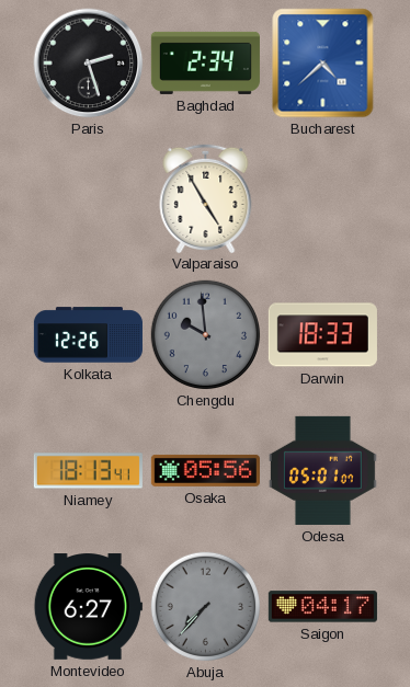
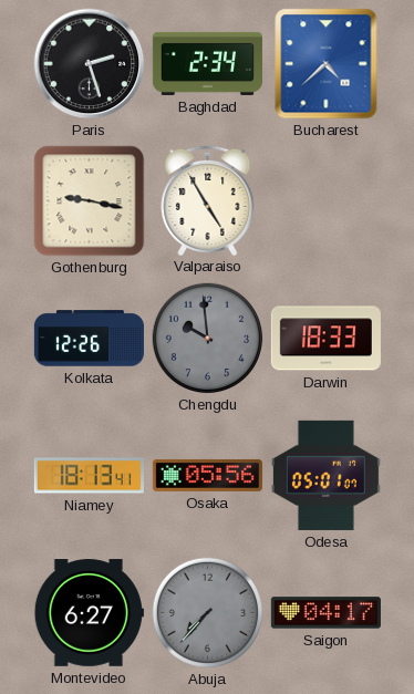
Gothenburg: none -> 9:17
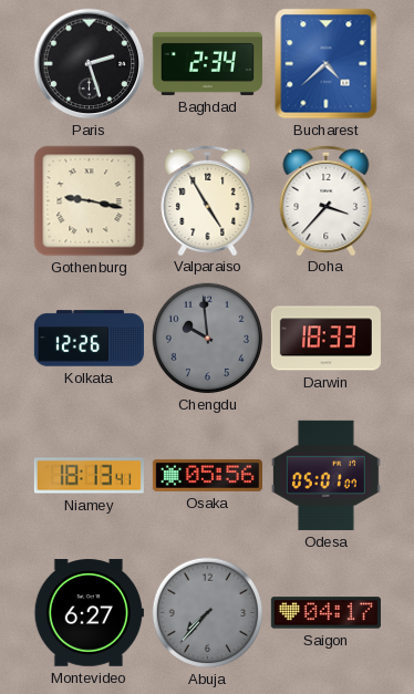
Doha: none -> 3:37
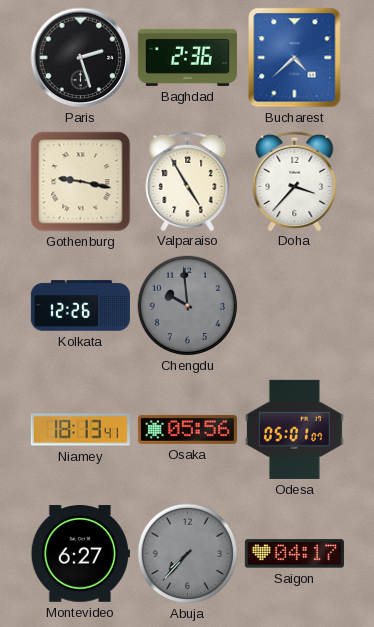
Baghdad: 2:34 -> 2:36
Darwin: 18:33 -> none
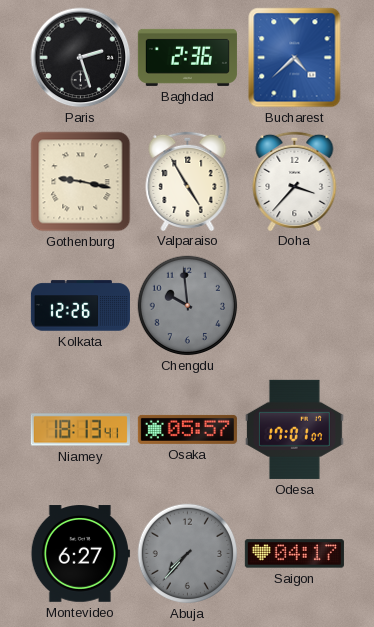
Osaka: 05:56 -> 05:57
Odesa: 05:01 -> 17:01
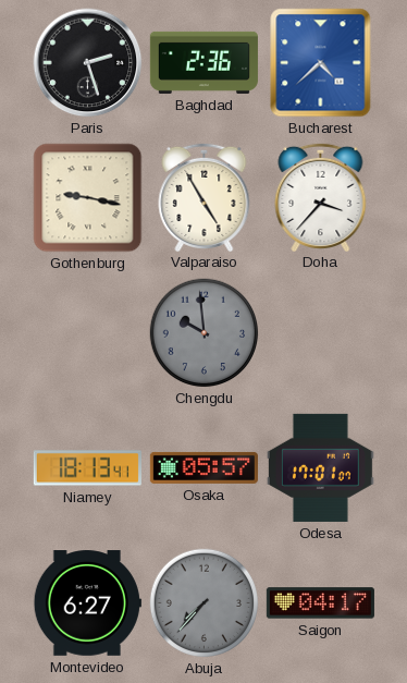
Kolkata: 12:26 -> none
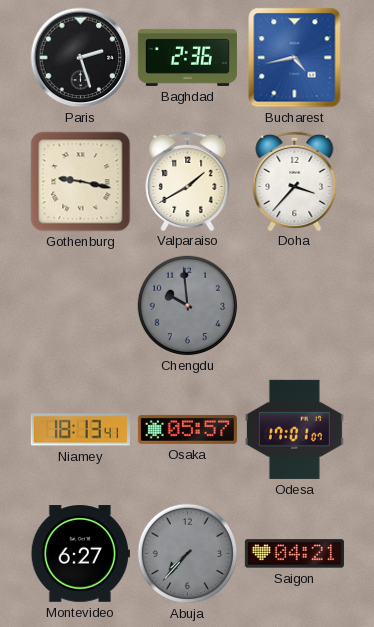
Bucharest: 4:38 -> 4:43
Valparaiso: 4:55 -> 1:40
Saigon: 04:17 -> 04:21
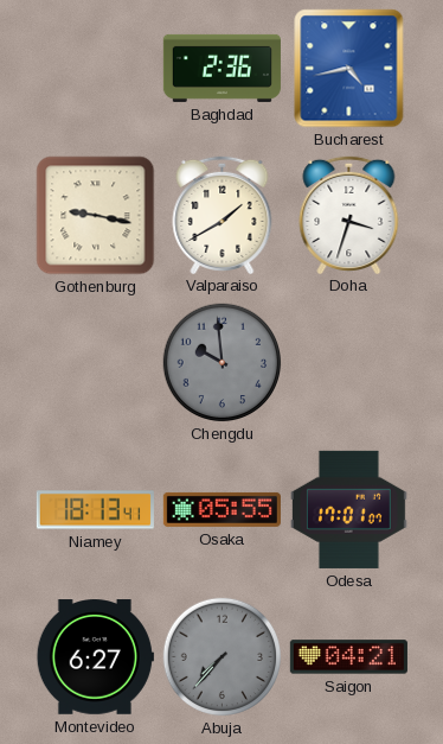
Paris: 2:27 -> none
Doha: 3:37 -> 3:33
Osaka: 05:57 -> 05:55
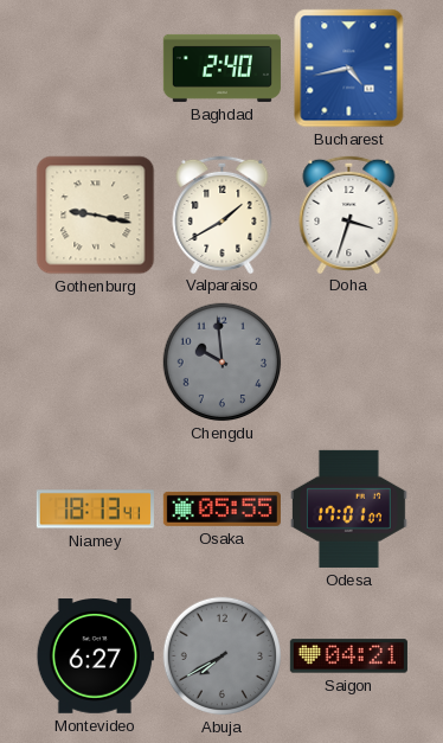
Baghdad: 2:36 -> 2:40
Abuja: 7:37 -> 7:40
